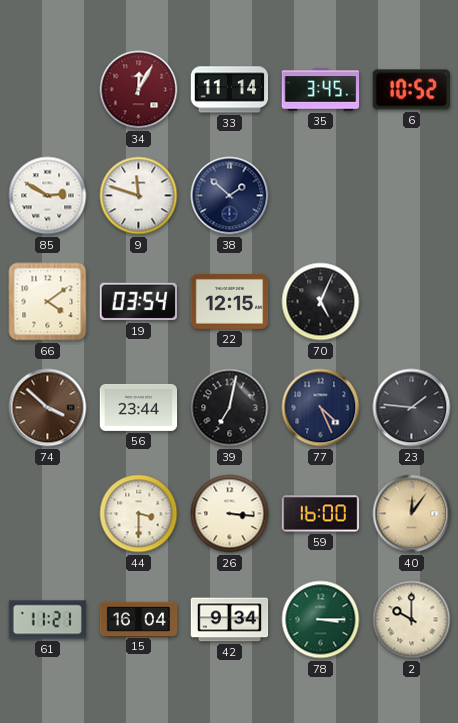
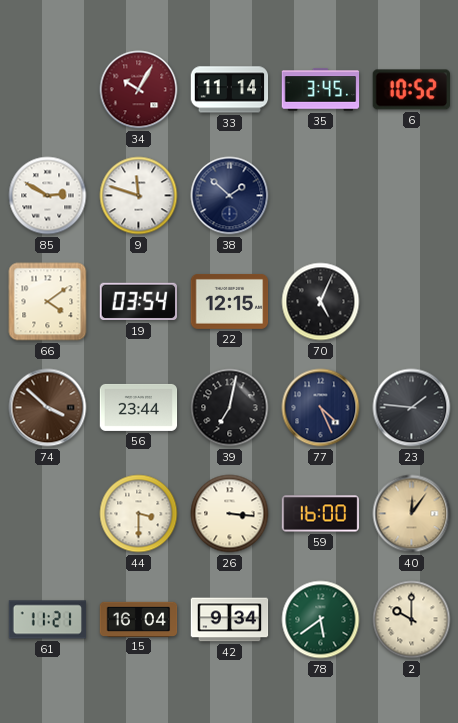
34: 12:05 -> 10:05
78: 3:15 -> 5:39
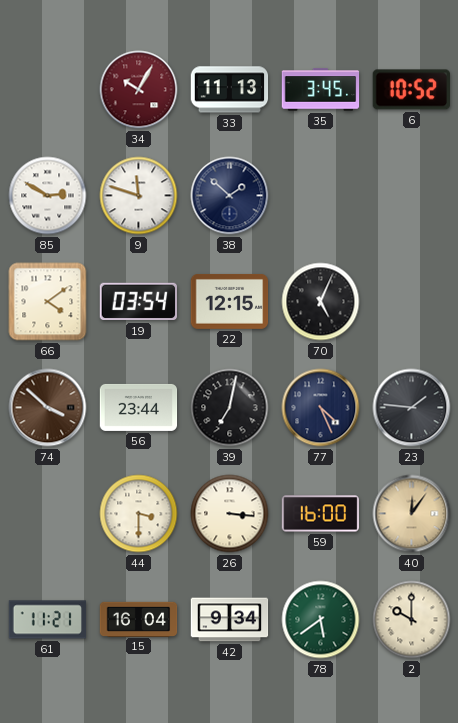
33: 11:14 -> 11:13
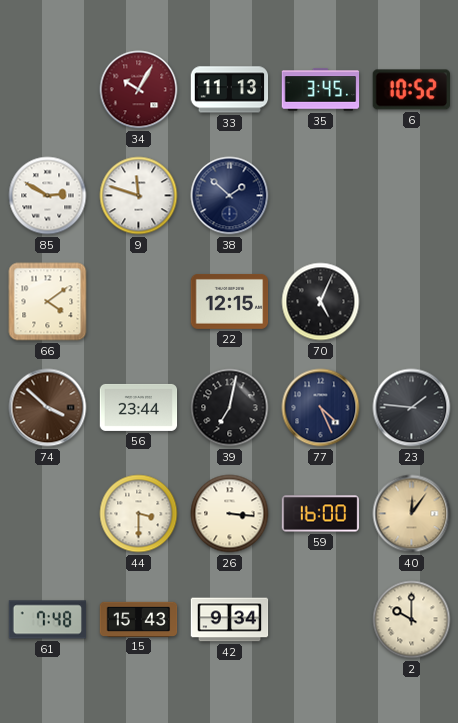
19: 03:54 -> none
61: 11:21 -> 7:48
15: 16:04 -> 15:43
78: 5:39 -> none
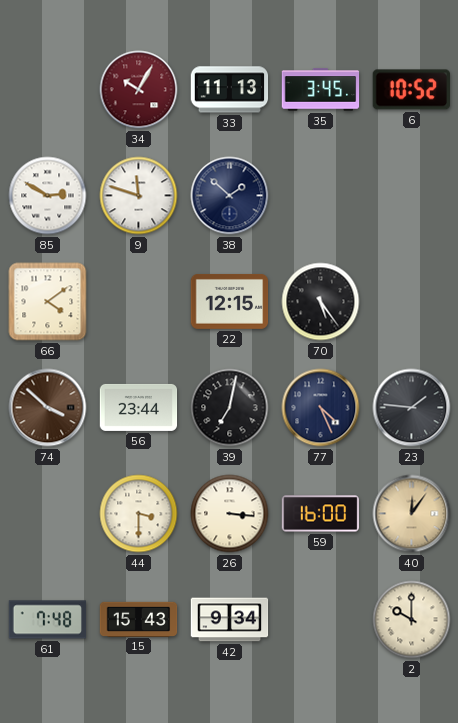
70: 5:04 -> 5:24
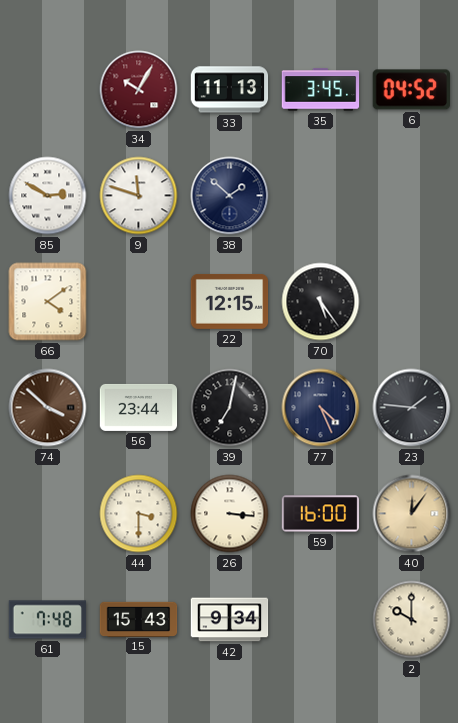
6: 10:52 -> 04:52
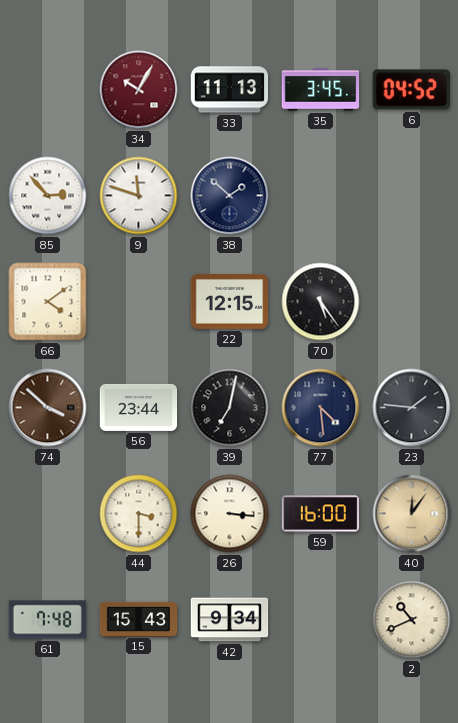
85: 2:50 -> 2:53
77: 4:26 -> 4:29
2: 10:00 -> 10:41
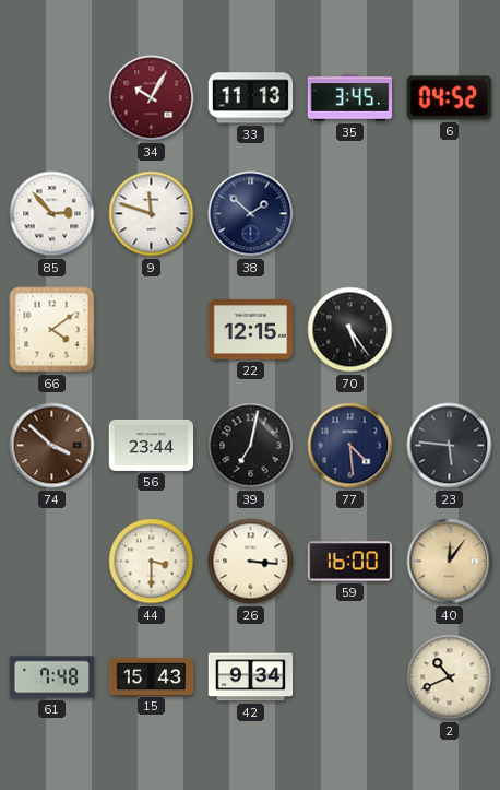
23: 1:46 -> 5:46
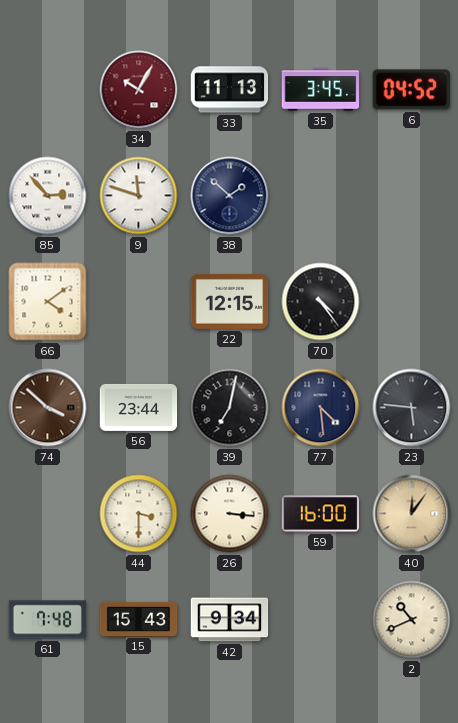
70: 5:24 -> 4:24
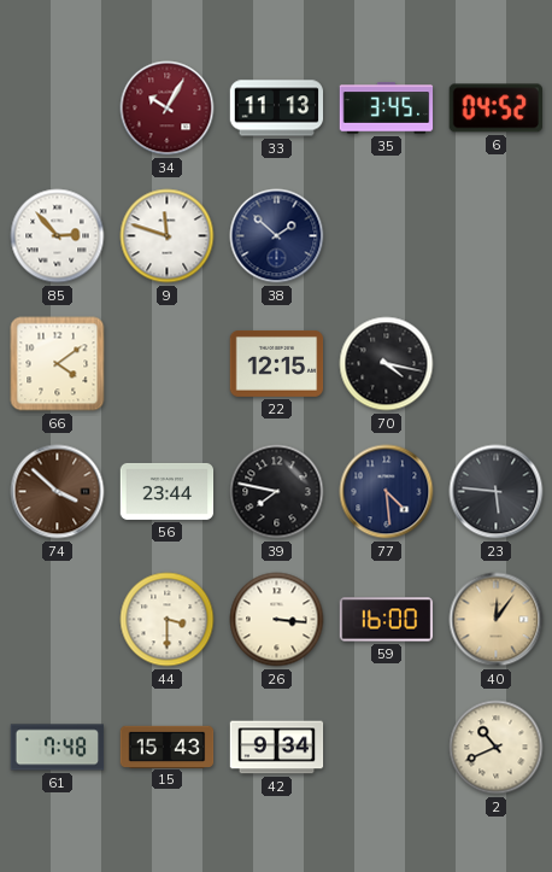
70: 4:24 -> 4:17
39: 7:02 -> 7:47
